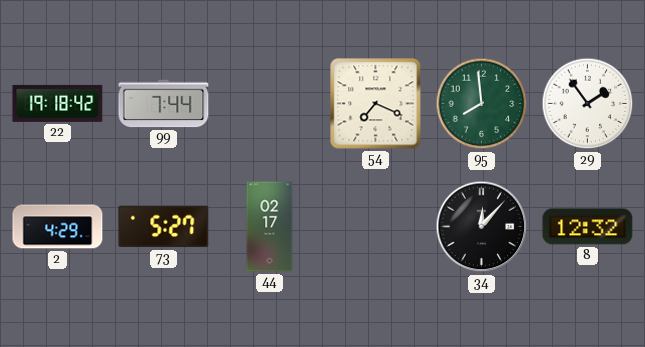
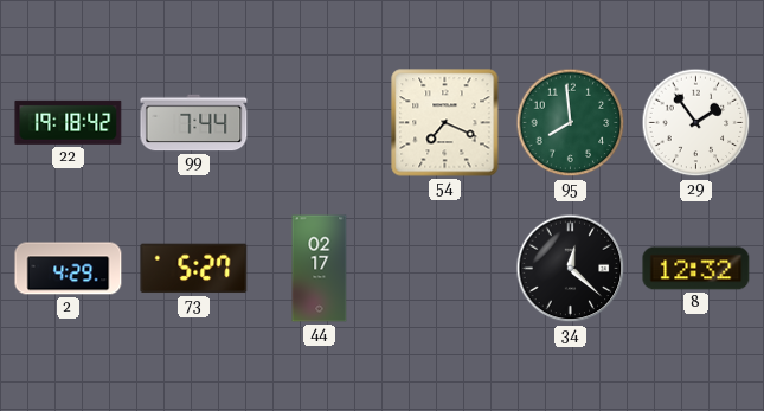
34: 12:07 -> 12:22
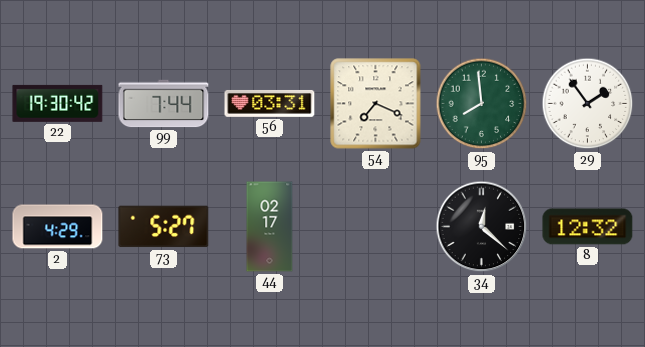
22: 19:18 -> 19:30
56: none -> 03:31
